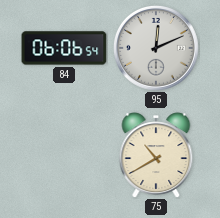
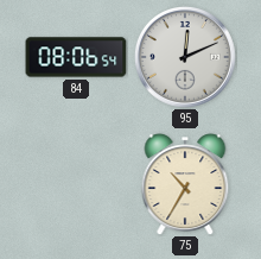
84: 06:06 -> 08:06
75: 10:40 -> 10:35
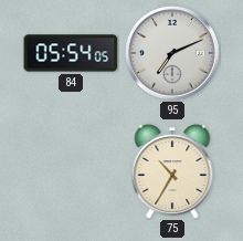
84: 08:06 -> 05:54
95: 12:11 -> 7:11
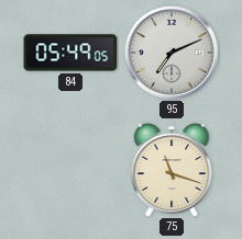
84: 05:54 -> 05:49
75: 10:35 -> 11:18
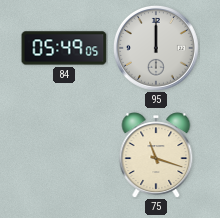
95: 7:11 -> 12:00
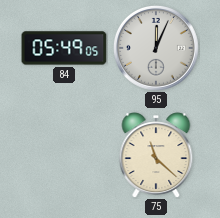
95: 12:00 -> 12:04
75: 11:18 -> 11:22
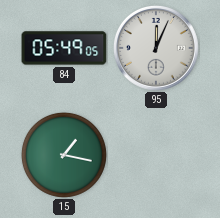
15: none -> 1:17
75: 11:22 -> none
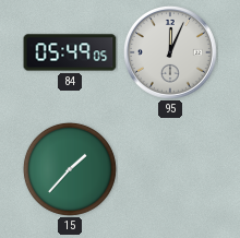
15: 1:17 -> 1:37
